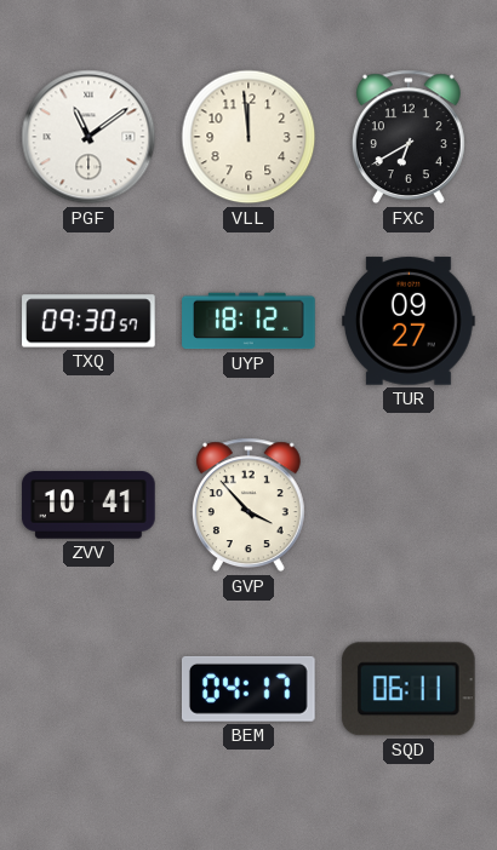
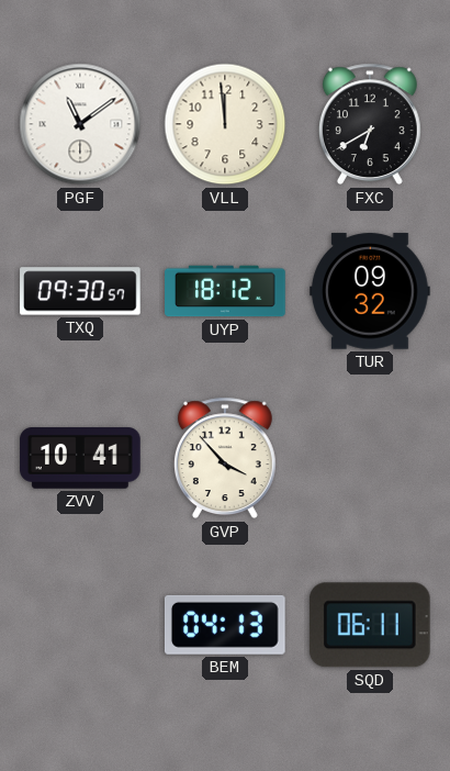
TUR: 09:27 -> 09:32
BEM: 04:17 -> 04:13
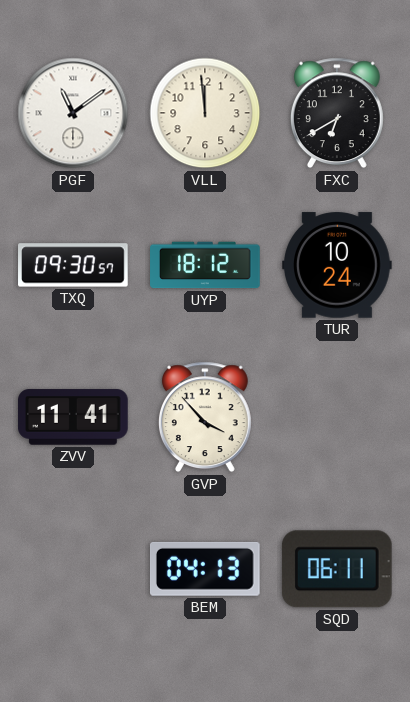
TUR: 09:32 -> 10:24
ZVV: 10:41 -> 11:41
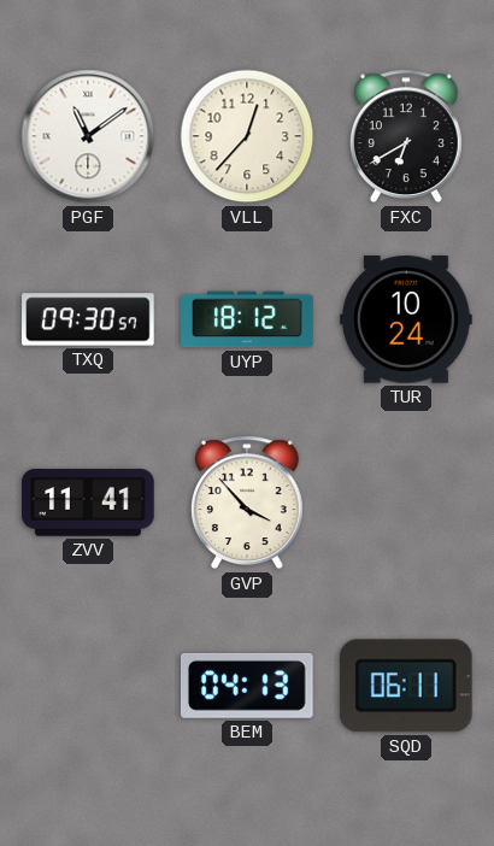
VLL: 11:59 -> 12:37
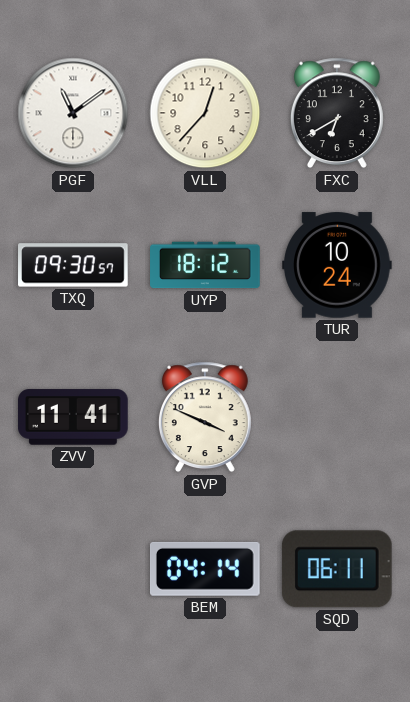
GVP: 3:53 -> 3:49
BEM: 04:13 -> 04:14
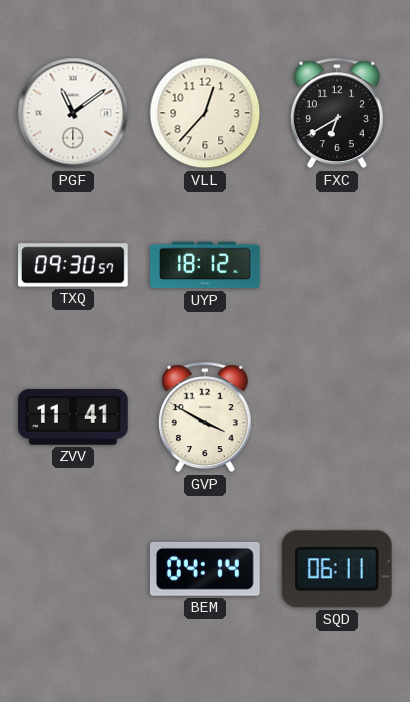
TUR: 10:24 -> none
GVP: 3:49 -> 3:50
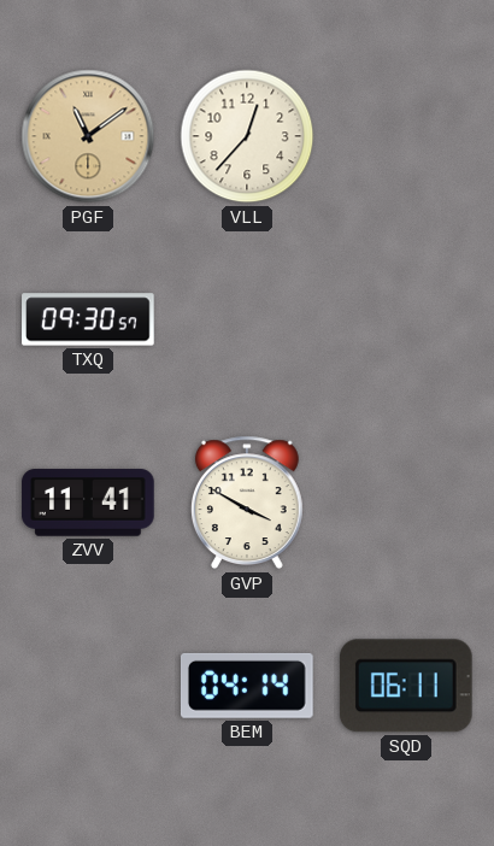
PGF dial: white -> champagne
FXC: 6:40 -> none
UYP: 18:12 -> none
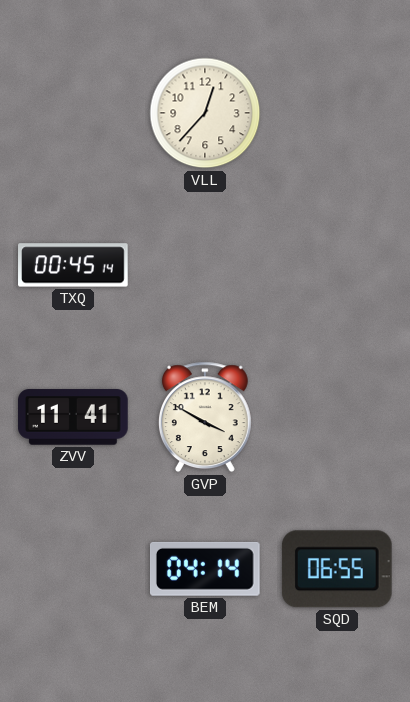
PGF: 11:09 -> none
TXQ: 09:30 -> 00:45
SQD: 06:11 -> 06:55
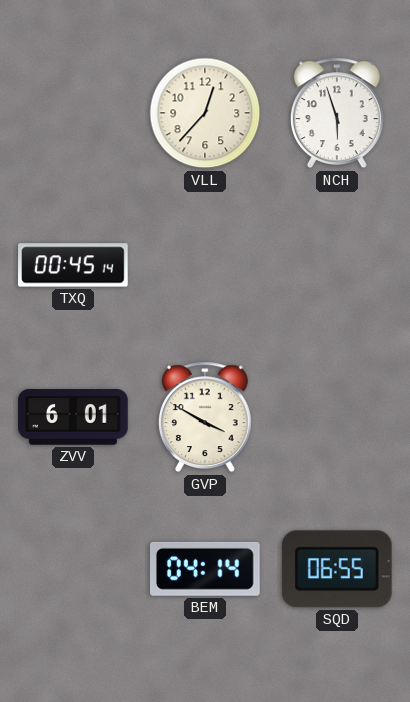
NCH: none -> 5:57
ZVV: 11:41 -> 6:01
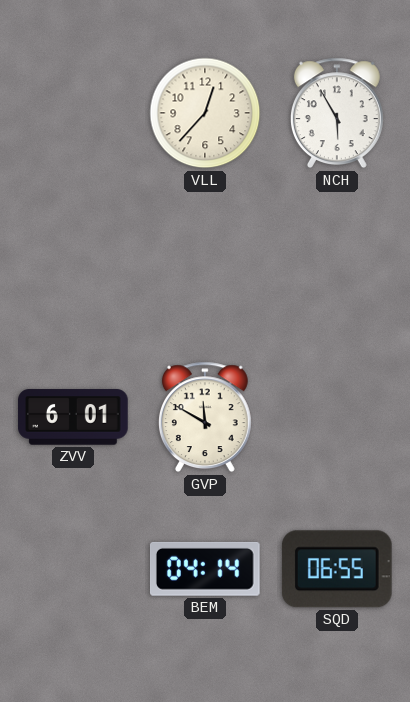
NCH: 5:57 -> 5:55
TXQ: 00:45 -> none
GVP: 3:50 -> 11:50
